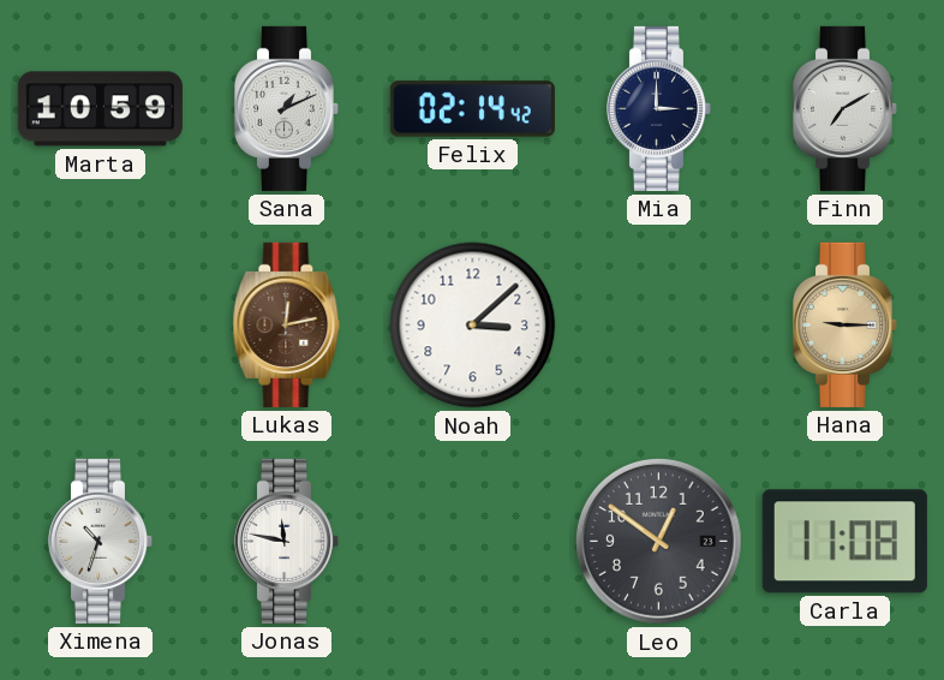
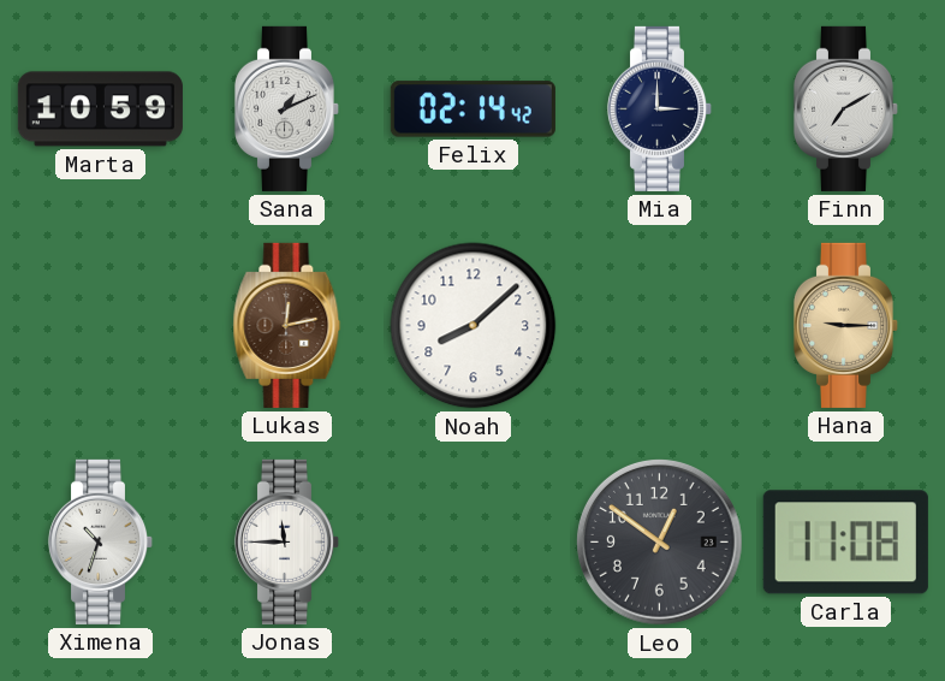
Noah: 3:08 -> 8:08
Jonas: 11:47 -> 11:45
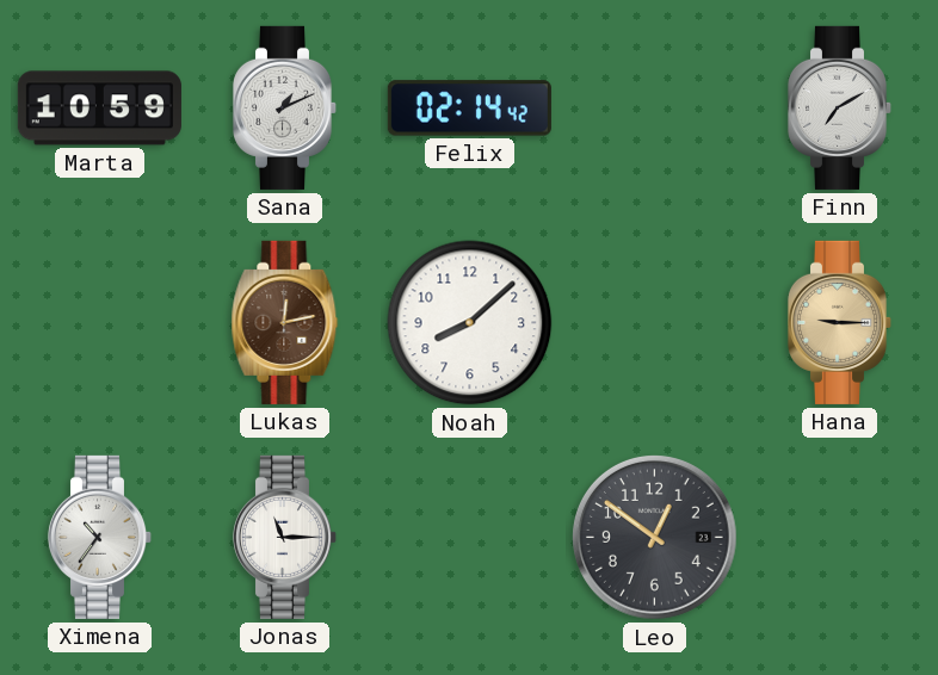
Mia: 3:00 -> none
Ximena: 10:33 -> 10:36
Jonas: 11:45 -> 11:15
Carla: 11:08 -> none
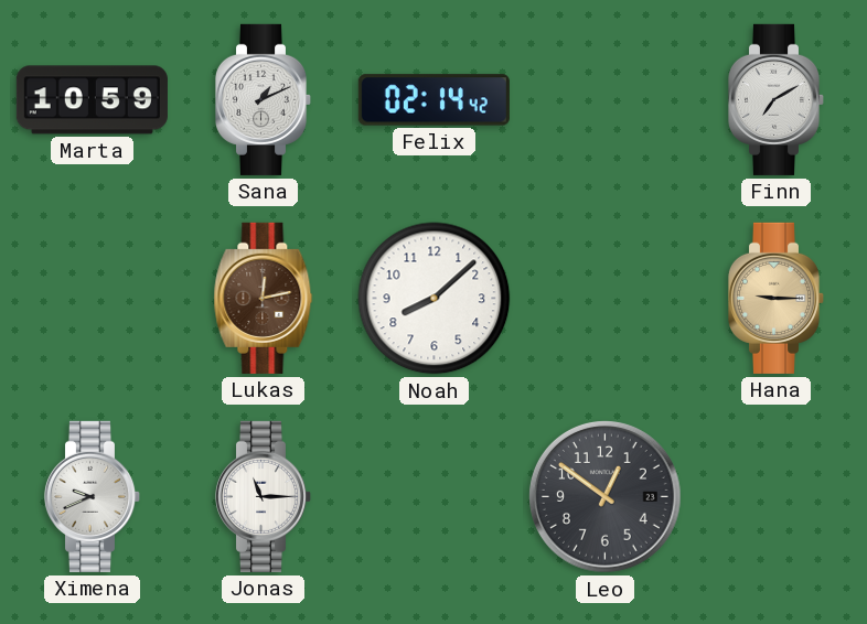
Ximena: 10:36 -> 9:41
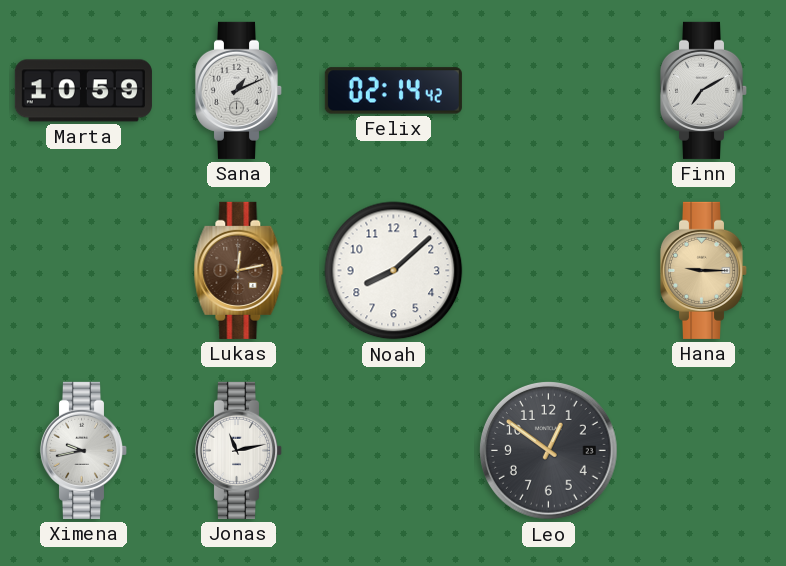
Ximena: 9:41 -> 9:43
Jonas: 11:15 -> 11:13
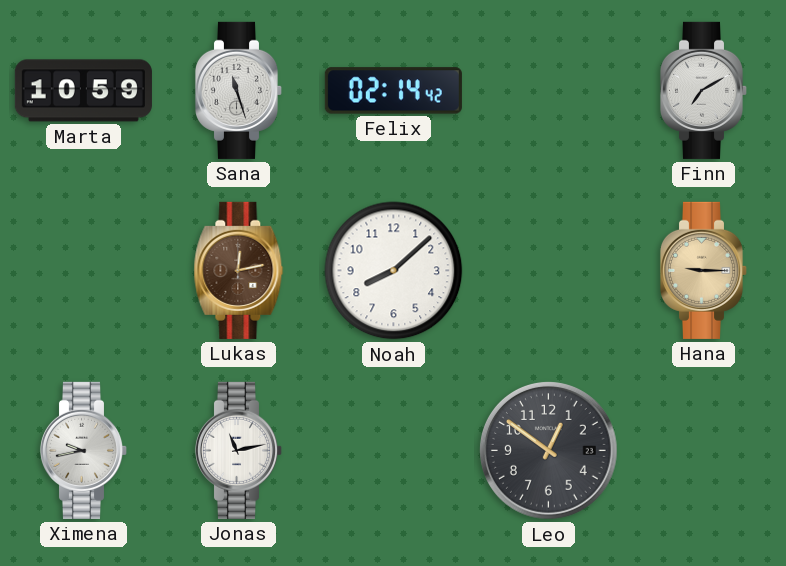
Sana: 1:11 -> 11:27
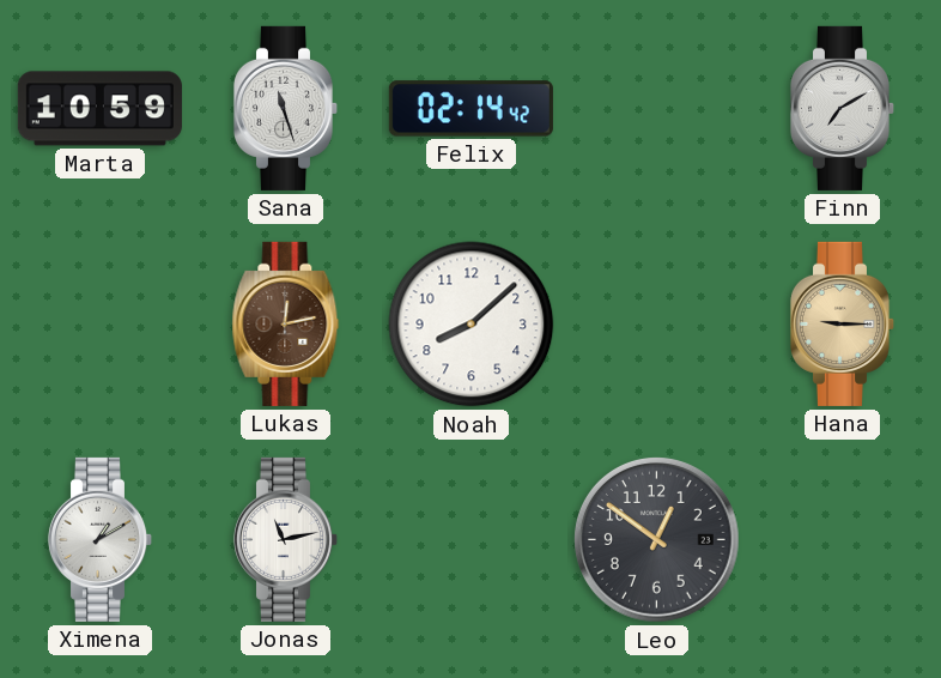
Ximena: 9:43 -> 1:10
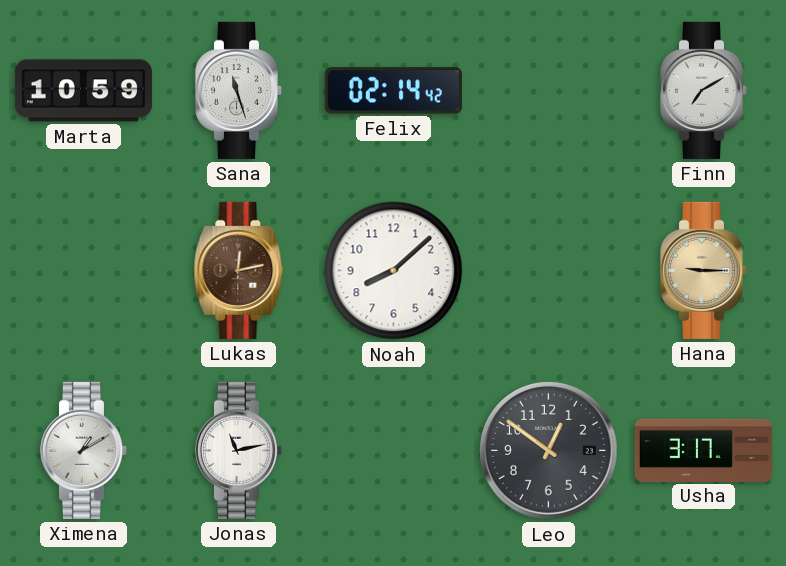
Usha: none -> 3:17
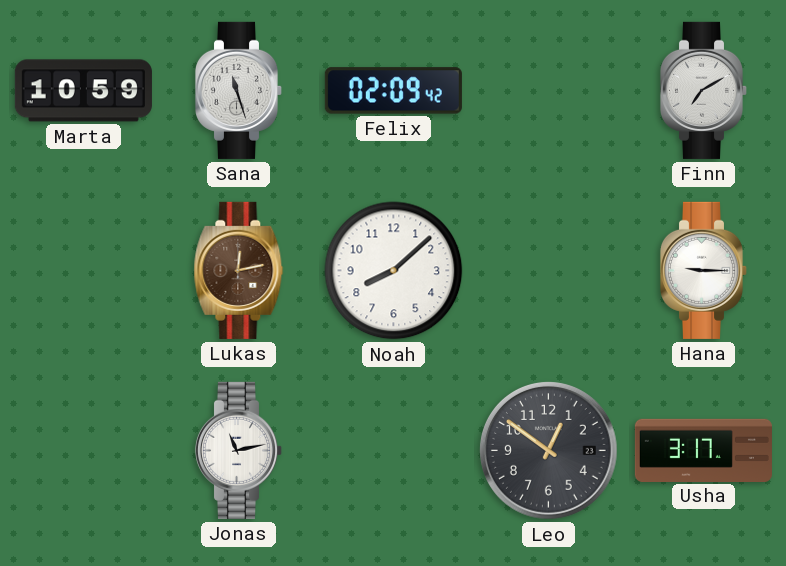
Felix: 02:14 -> 02:09
Hana dial: champagne -> white
Ximena: 1:10 -> none
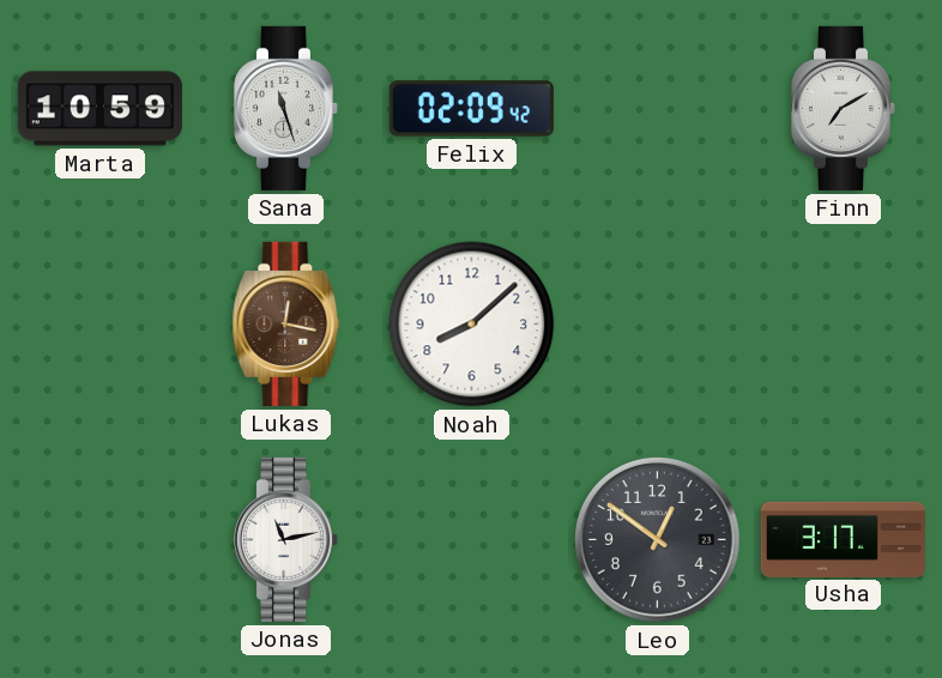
Lukas: 12:13 -> 12:17
Hana: 9:15 -> none
